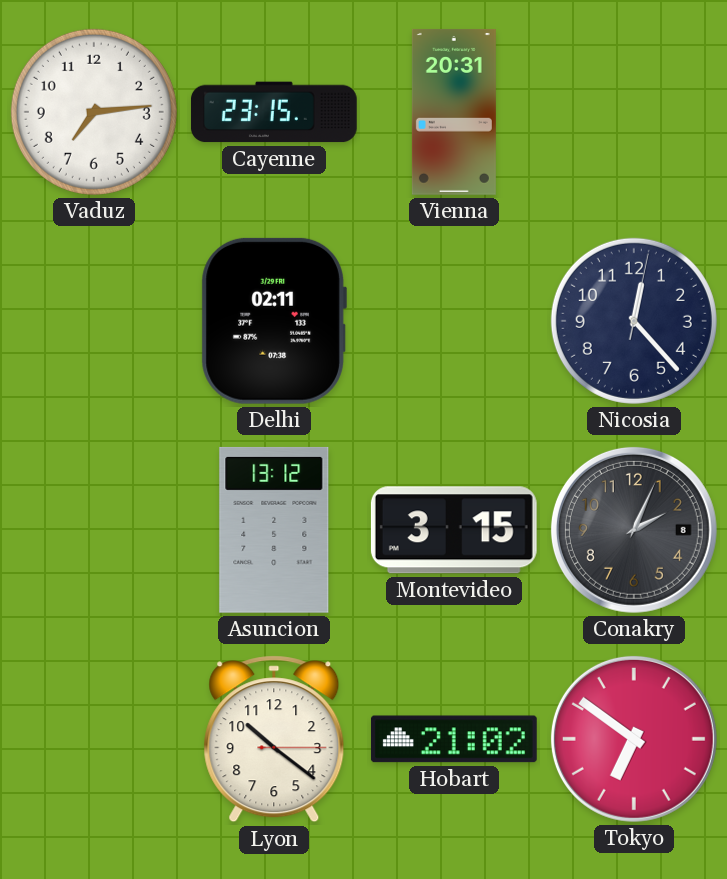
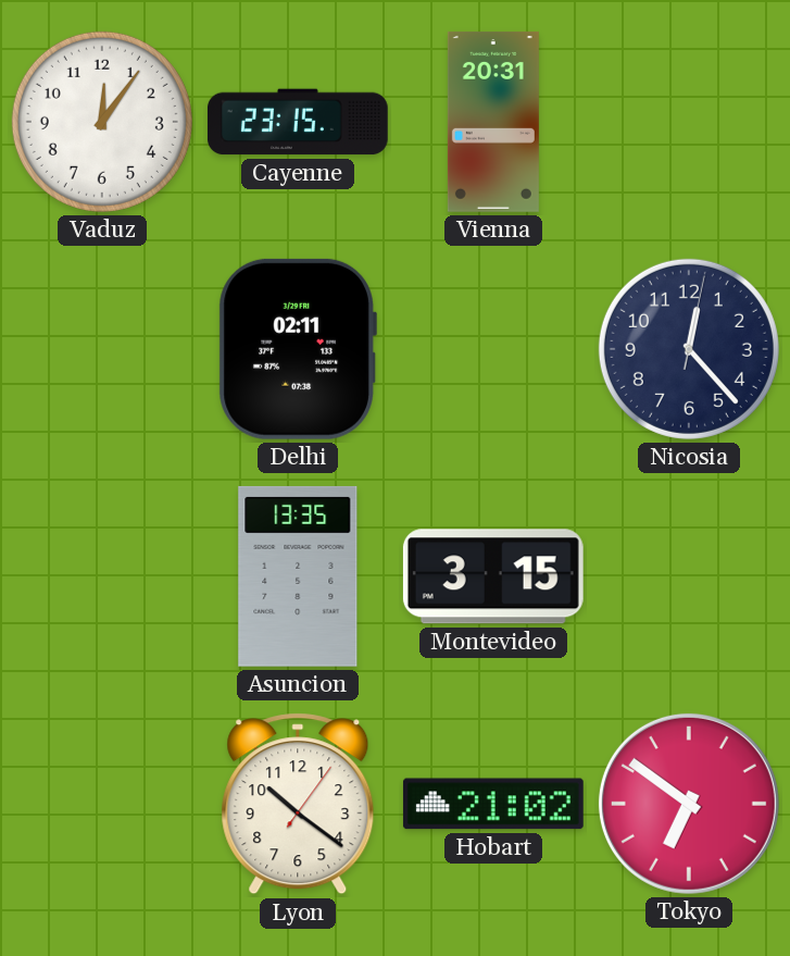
Vaduz: 7:14 -> 12:06
Asuncion: 13:12 -> 13:35
Conakry: 2:04 -> none
Lyon: 10:21:15 -> 10:21:06
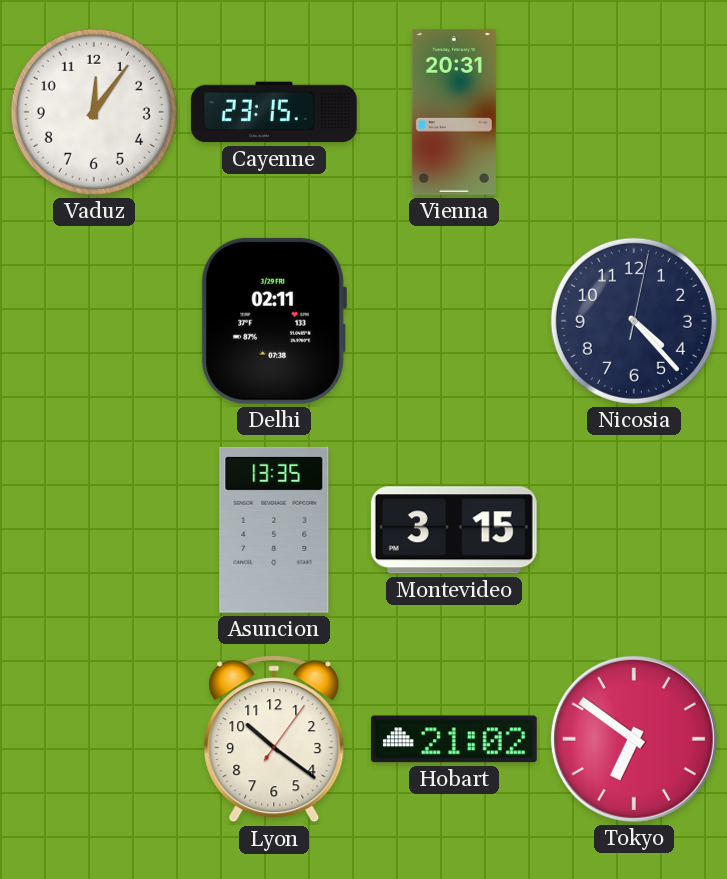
Nicosia: 12:23 -> 4:23
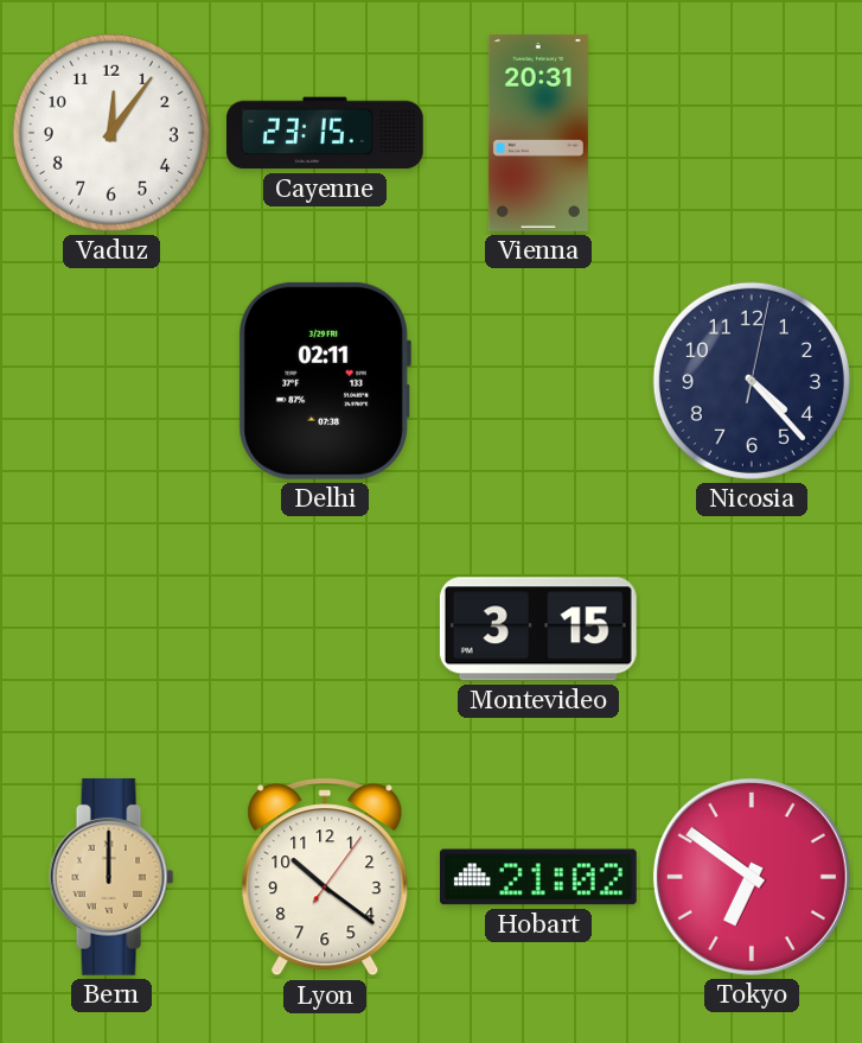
Asuncion: 13:35 -> none
Bern: none -> 12:00
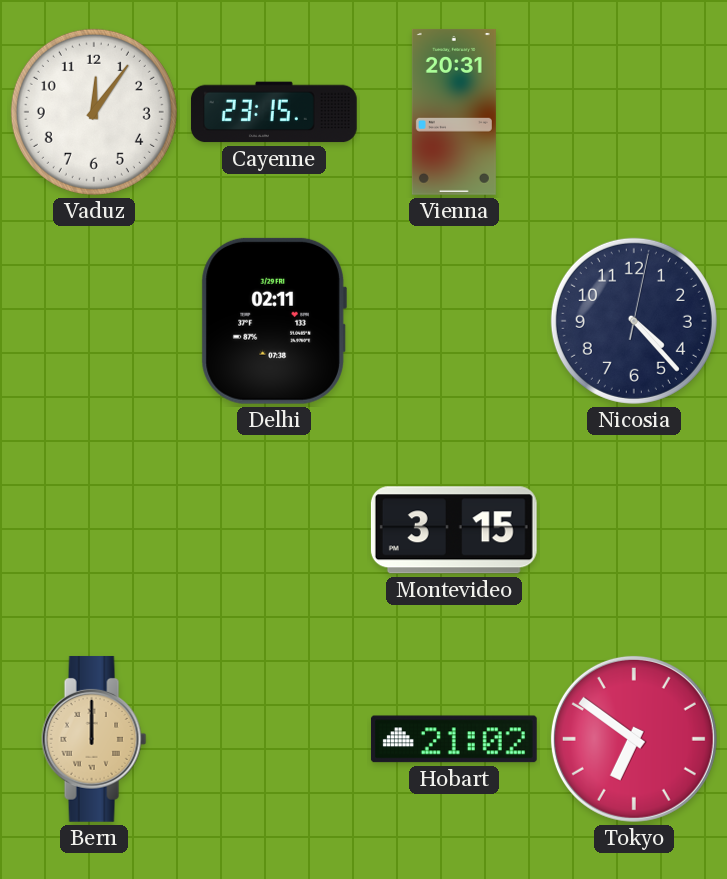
Lyon: 10:21 -> none
